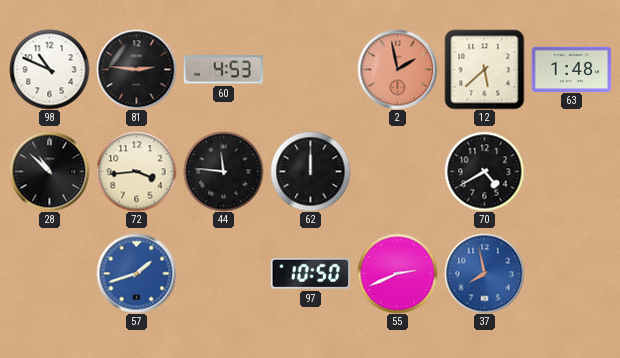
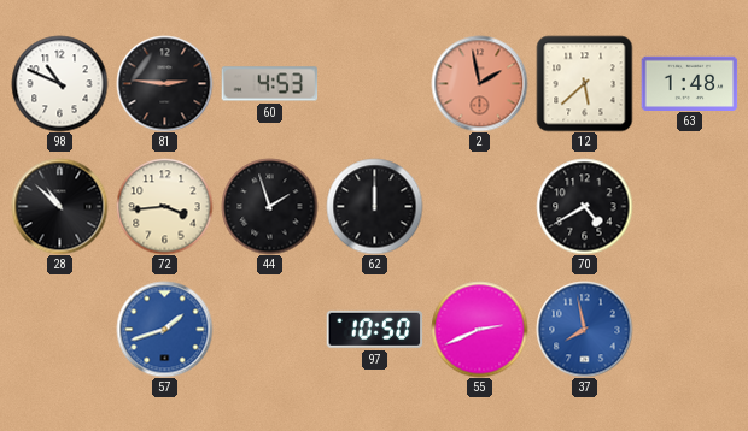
44: 11:46 -> 1:57
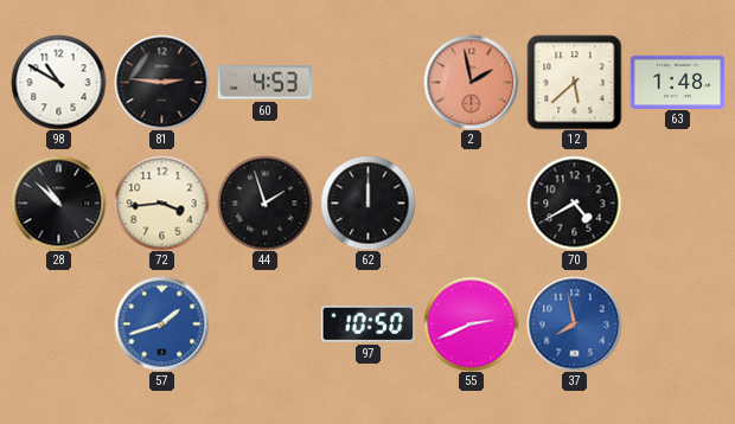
98: 10:49 -> 10:50
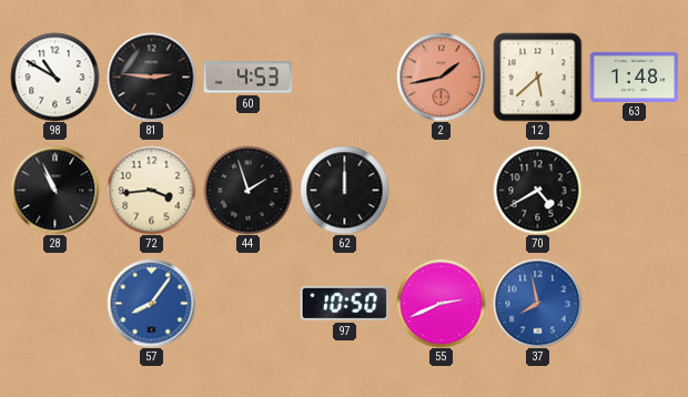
2: 1:58 -> 1:43
28: 10:52 -> 10:56
57: 1:42 -> 8:06
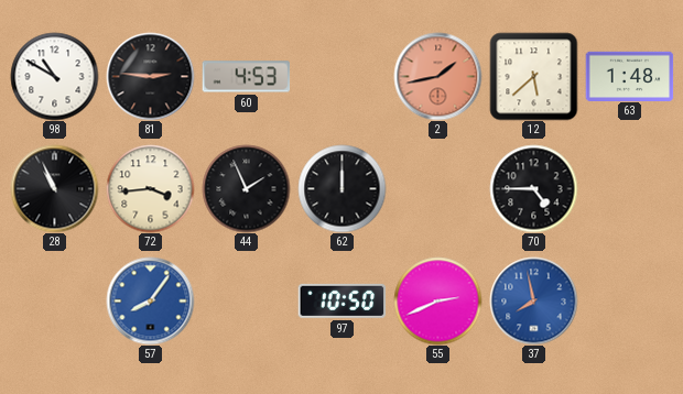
44: 1:57 -> 1:56
70: 4:40 -> 4:45
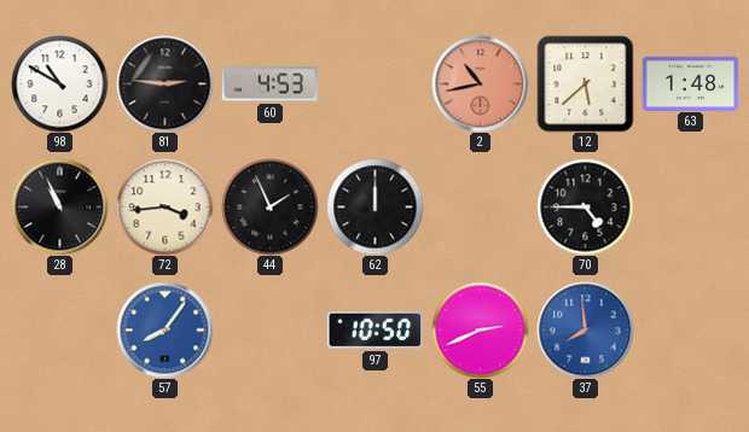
2: 1:43 -> 10:43
37: 7:58 -> 7:59
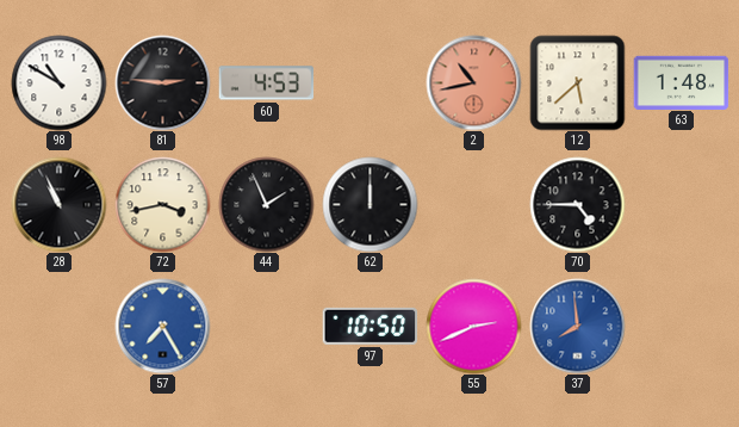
72: 3:44 -> 3:43
57: 8:06 -> 7:25
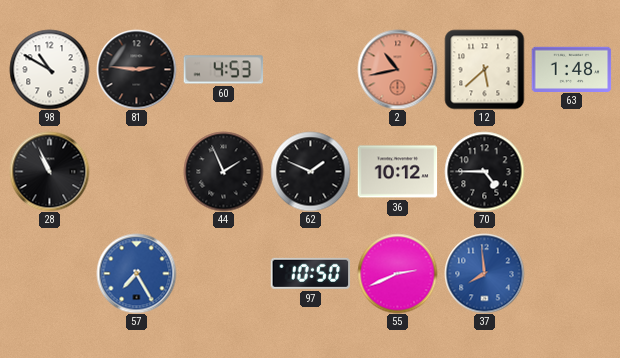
72: 3:43 -> none
62: 12:00 -> 1:49
36: none -> 10:12
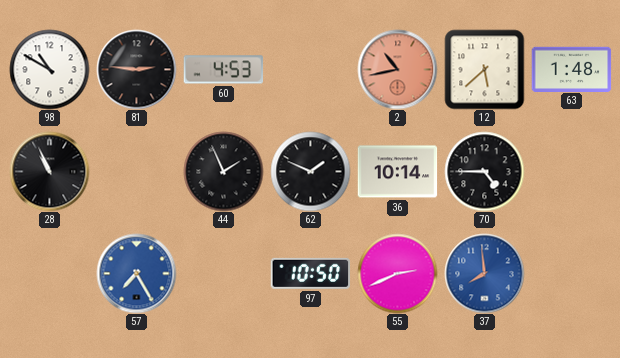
36: 10:12 -> 10:14
